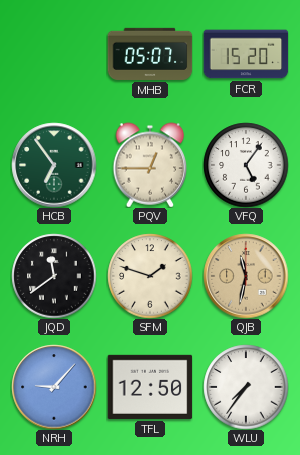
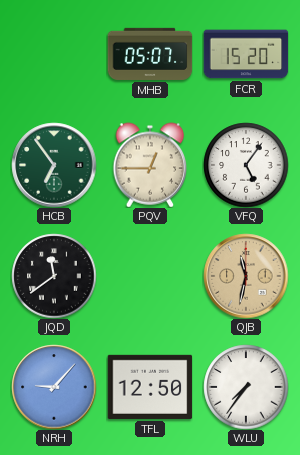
SFM: 1:48 -> none
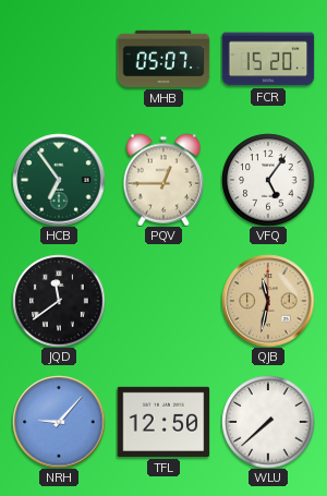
WLU: 7:36 -> 7:38
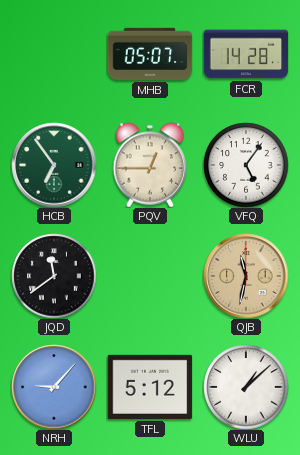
FCR: 15:20 -> 14:28
TFL: 12:50 -> 5:12
WLU: 7:38 -> 1:08
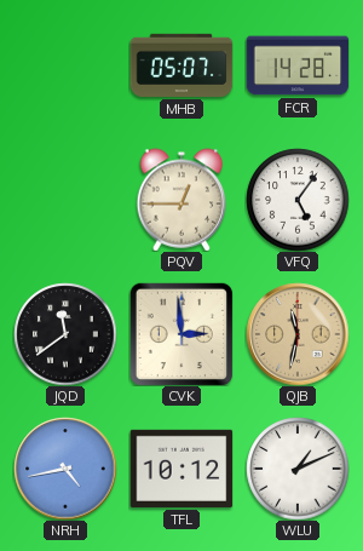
HCB: 6:54 -> none
CVK: none -> 2:59
NRH: 9:07 -> 4:43
TFL: 5:12 -> 10:12
WLU: 1:08 -> 1:11
